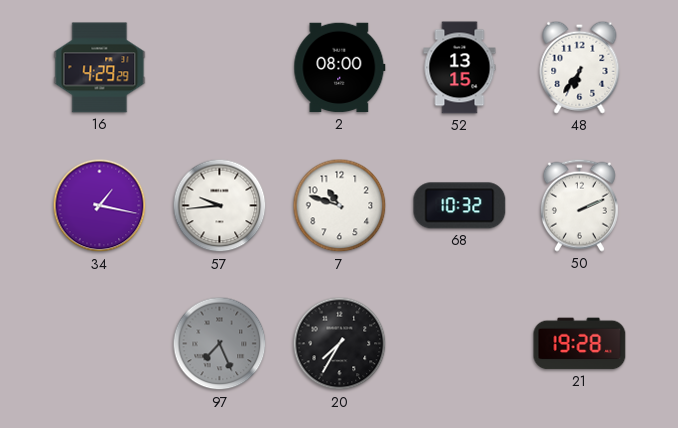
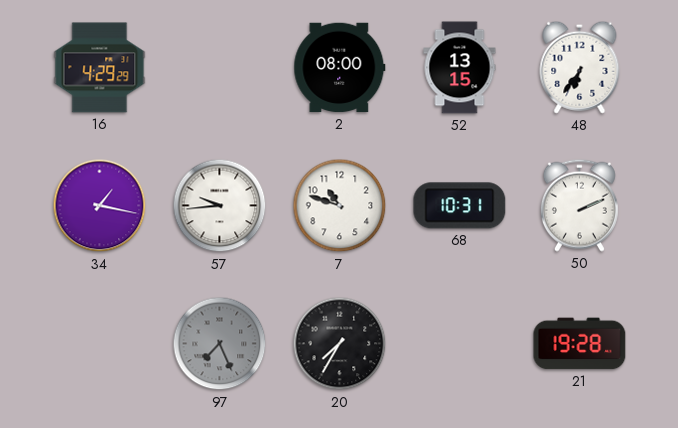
68: 10:32 -> 10:31
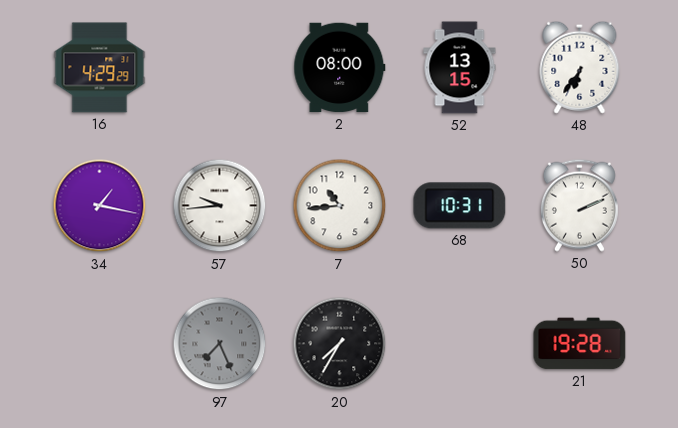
7: 10:48 -> 10:44
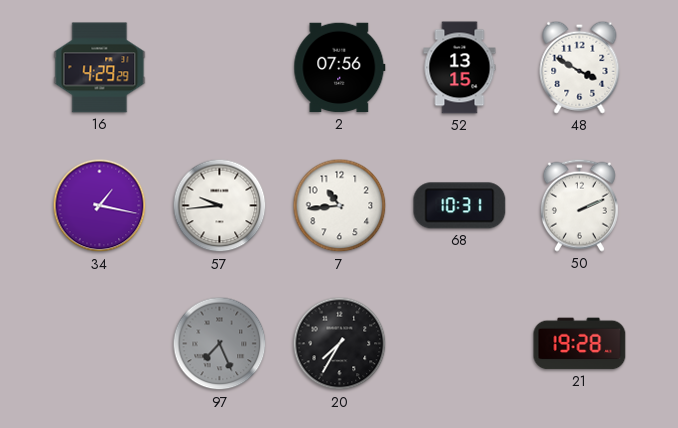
2: 08:00 -> 07:56
48: 6:36 -> 3:50
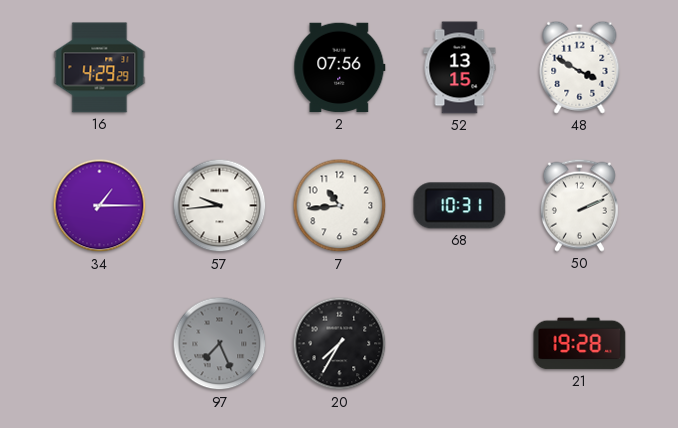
34: 1:17 -> 1:15
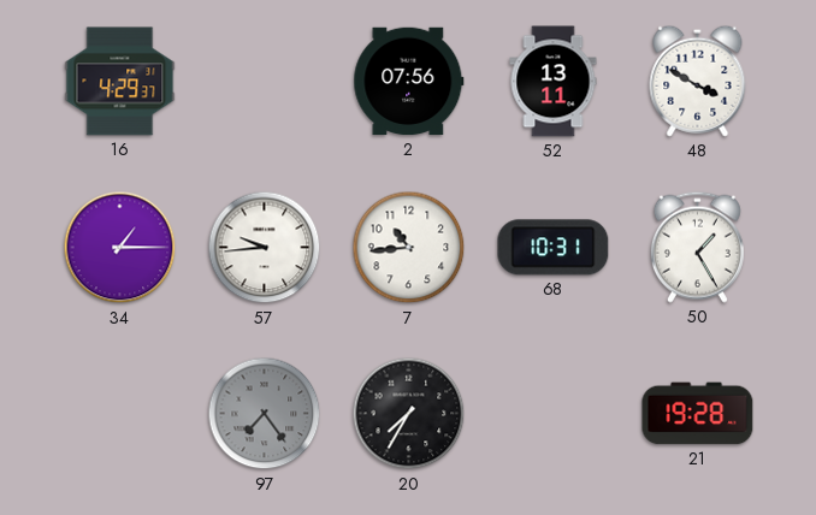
16: 4:29:29 -> 4:29:37
52: 13:15 -> 13:11
50: 2:11 -> 1:25
97: 7:26 -> 7:24
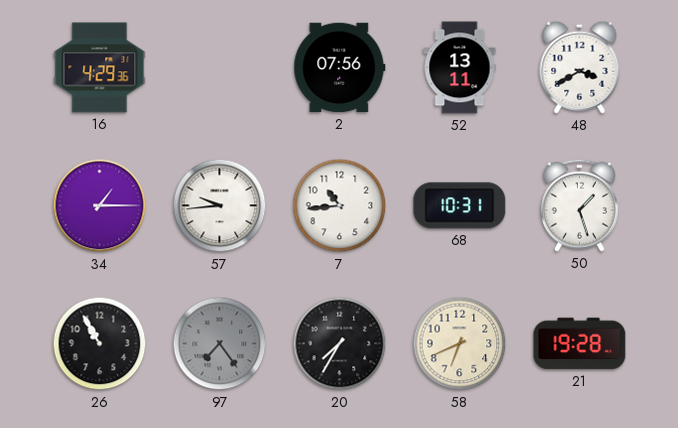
16: 4:29:37 -> 4:29:36
48: 3:50 -> 3:40
50: 1:25 -> 1:27
26: none -> 10:55
58: none -> 6:41
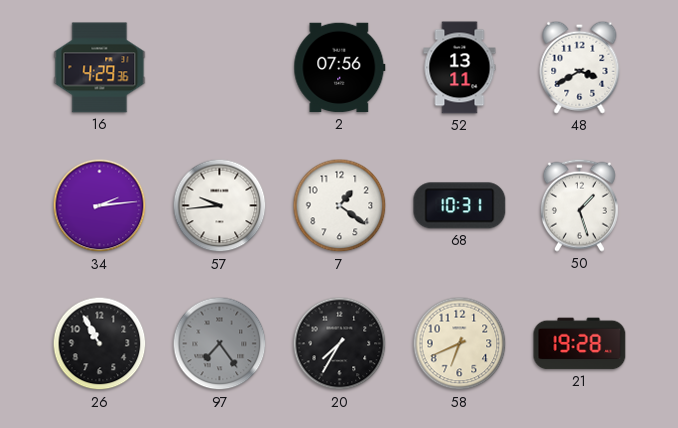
34: 1:15 -> 2:14
7: 10:44 -> 1:21
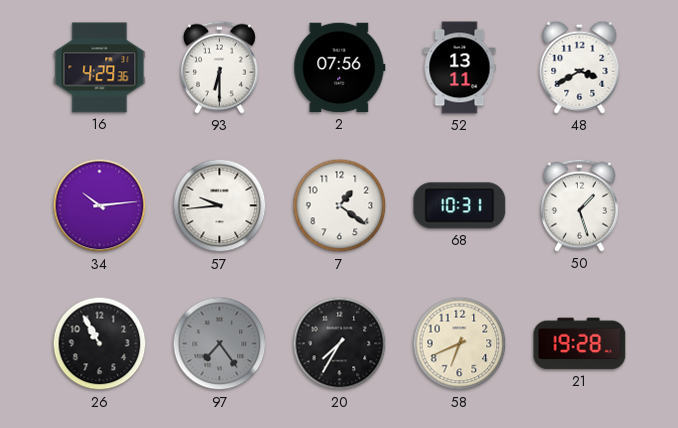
93: none -> 6:30
34: 2:14 -> 10:14
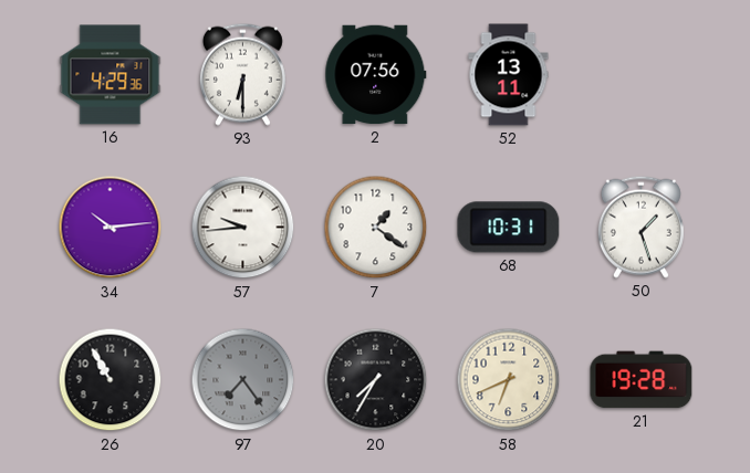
48: 3:40 -> none
